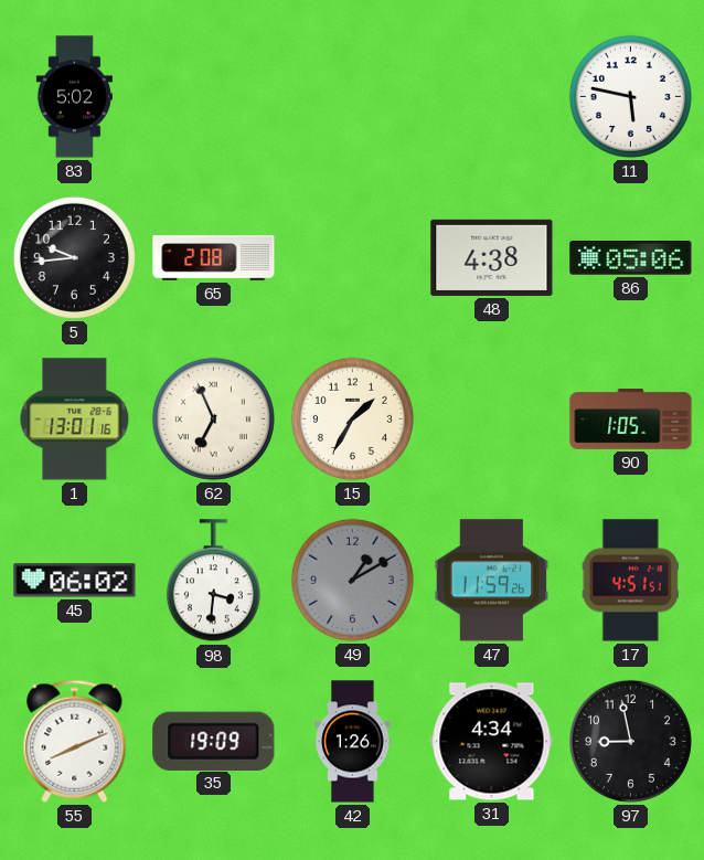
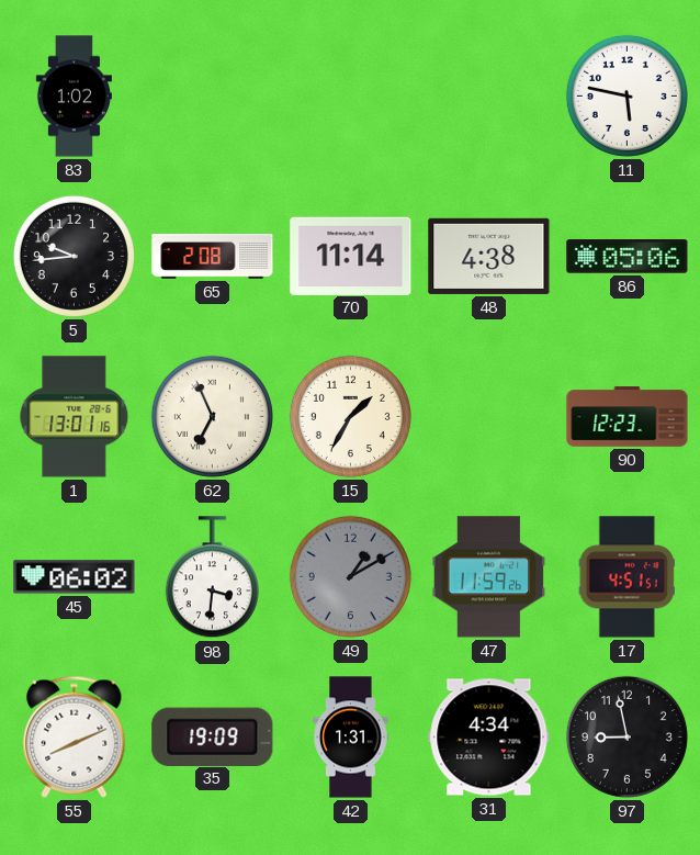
83: 5:02 -> 1:02
70: none -> 11:14
90: 1:05 -> 12:23
42: 1:26 -> 1:31
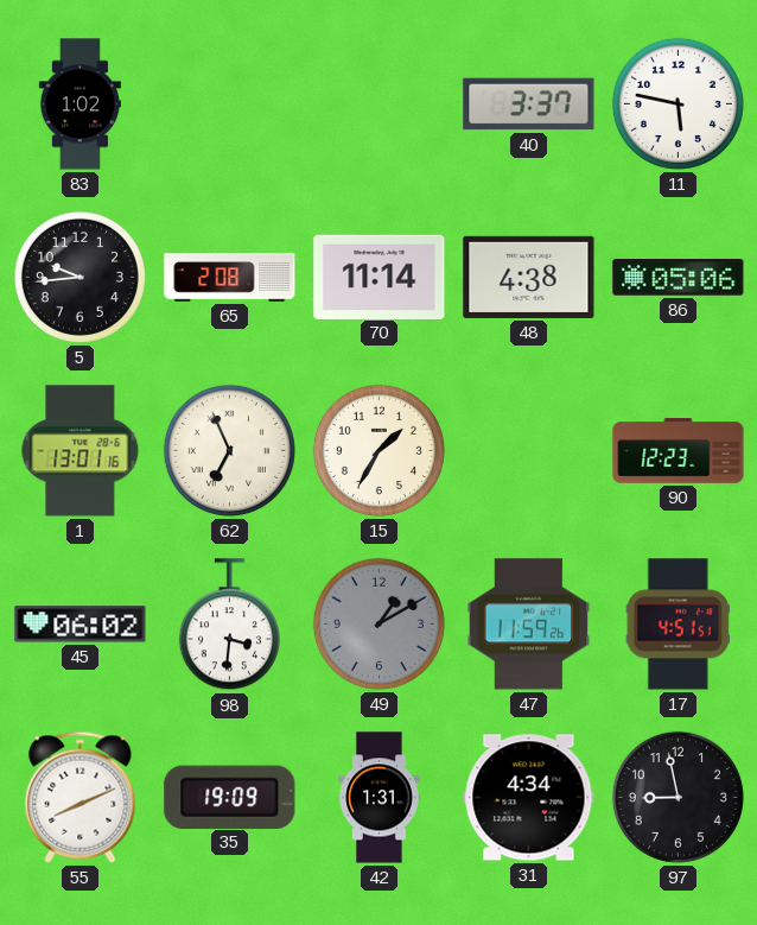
40: none -> 3:37
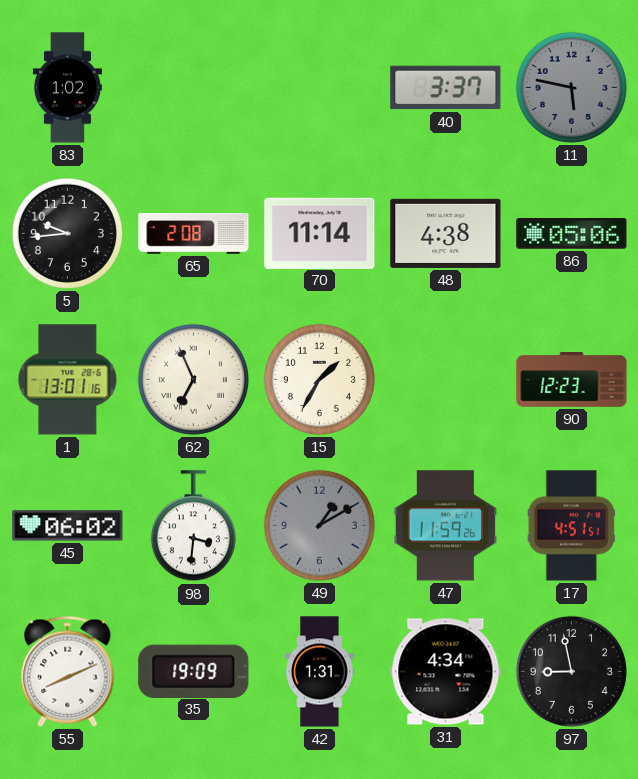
11 dial: white -> grey
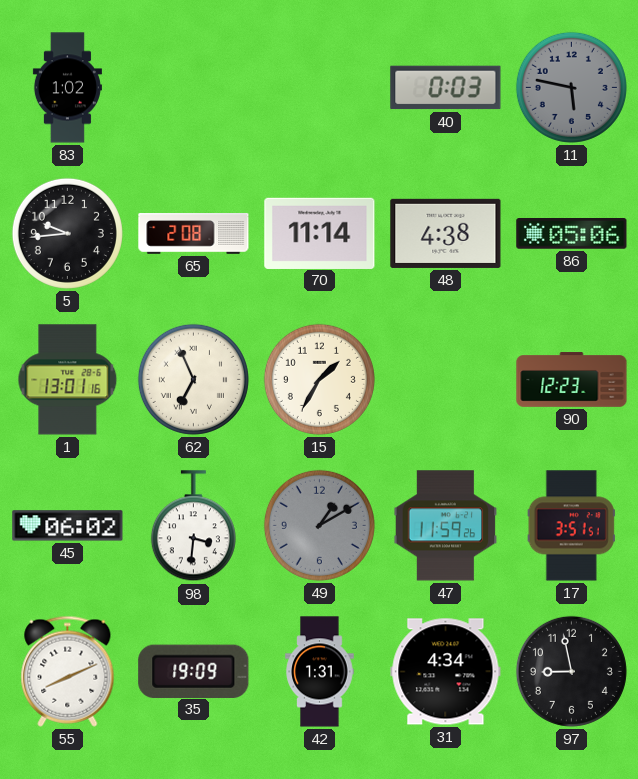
40: 3:37 -> 0:03
17: 4:51 -> 3:51
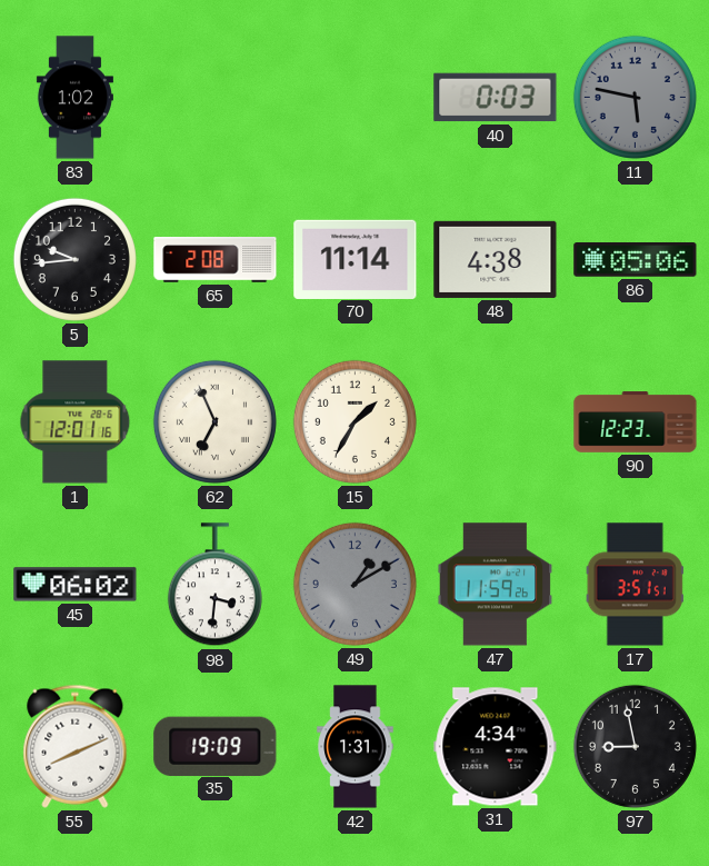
1: 13:01 -> 12:01
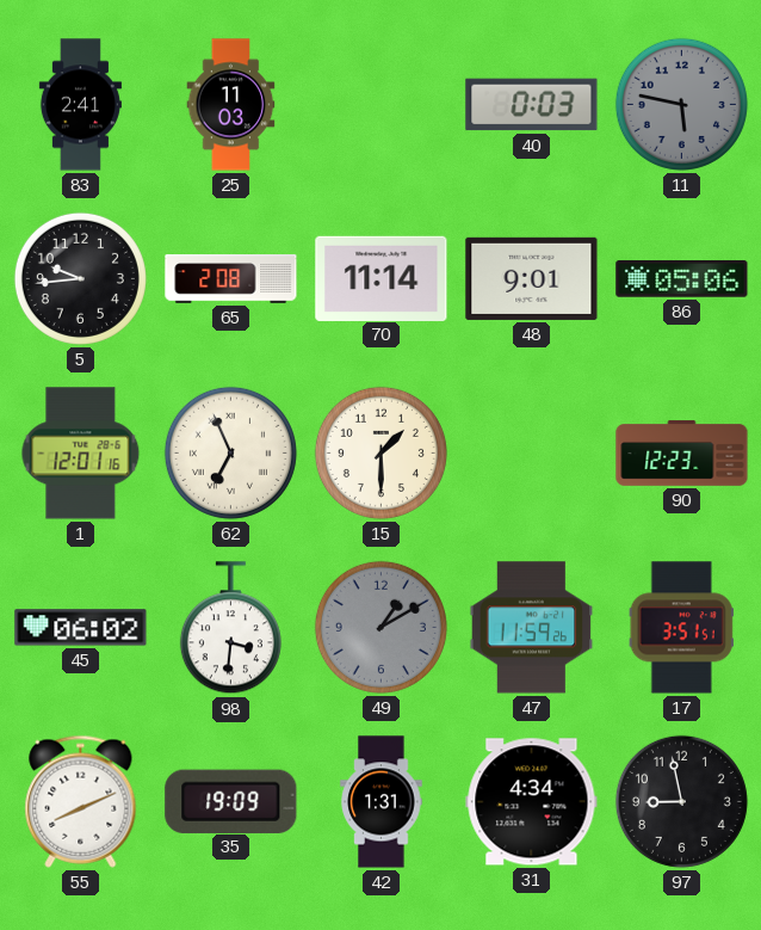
83: 1:02 -> 2:41
25: none -> 11:03
48: 4:38 -> 9:01
15: 1:35 -> 1:30
